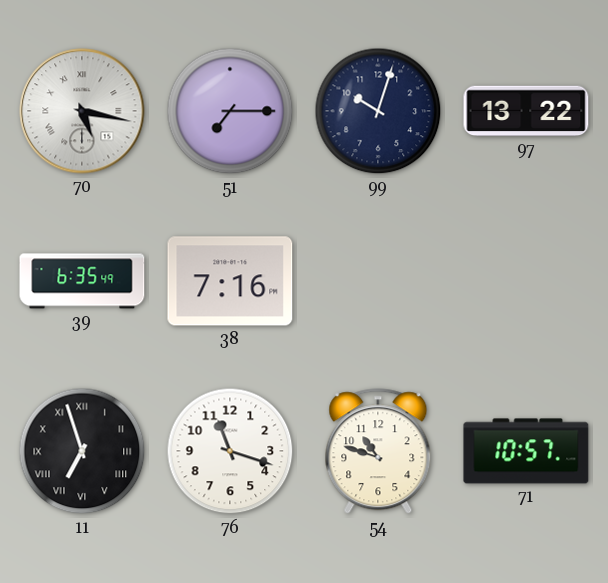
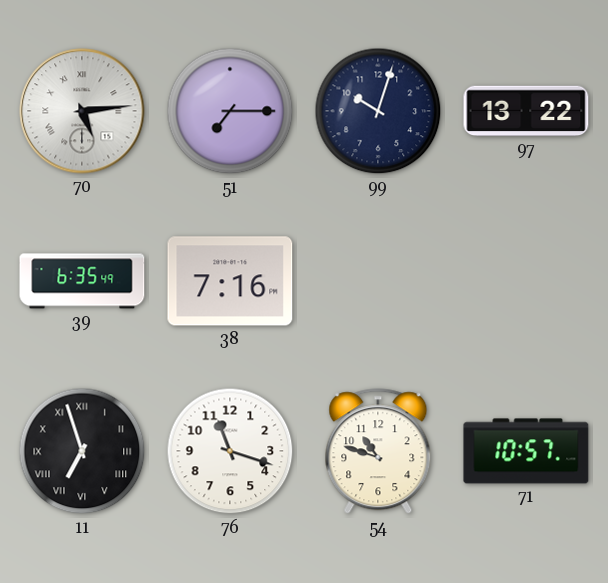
70: 5:17 -> 5:14
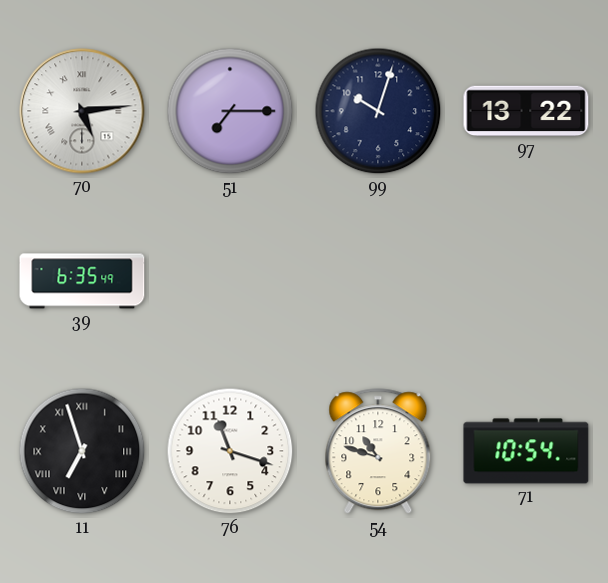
38: 7:16 -> none
71: 10:57 -> 10:54
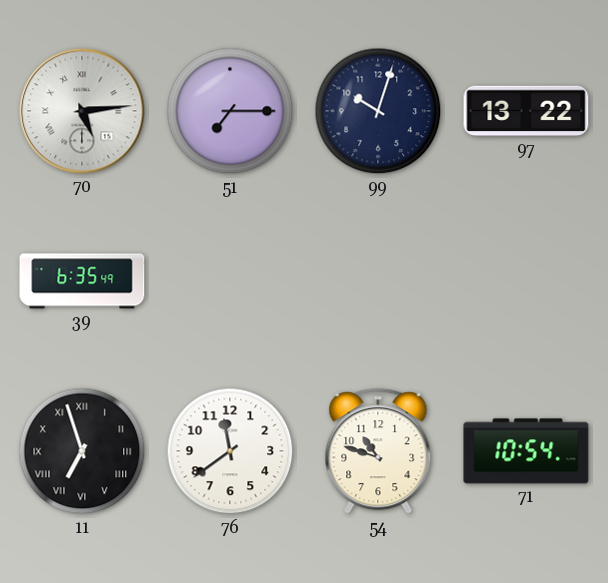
76: 11:18 -> 11:39
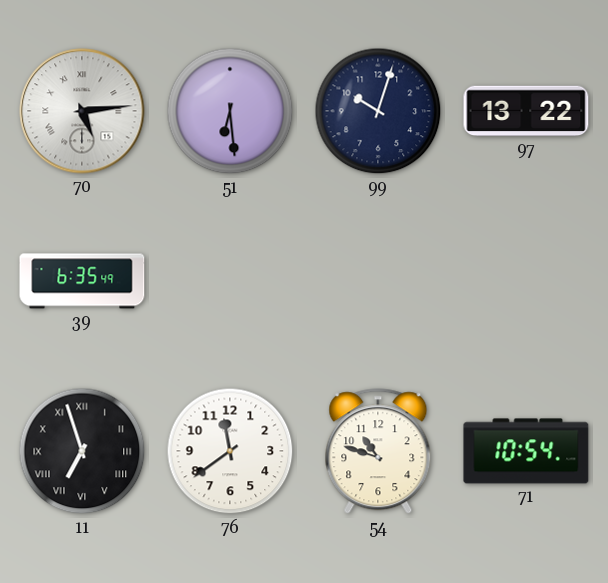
51: 7:15 -> 6:29
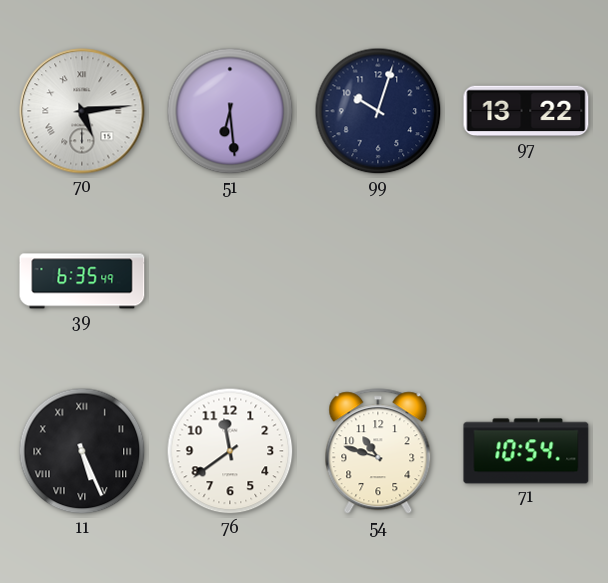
11: 6:57 -> 5:26
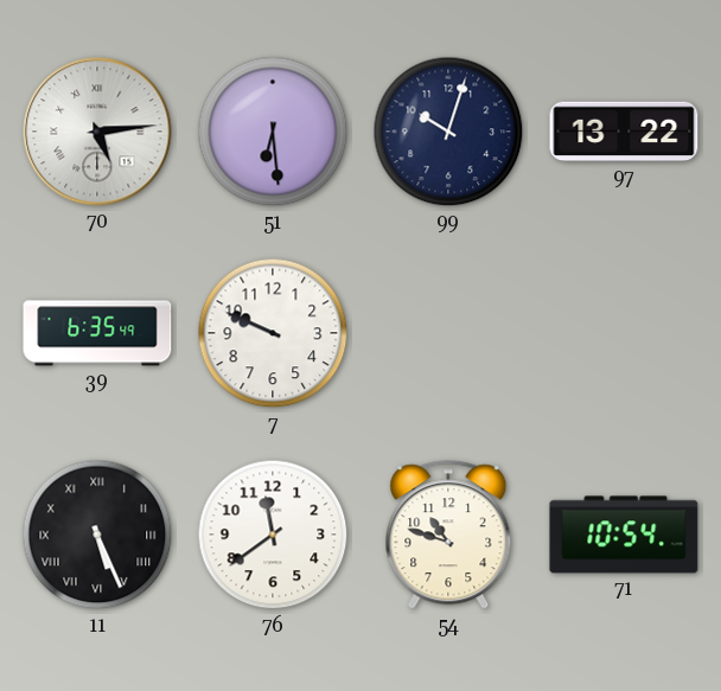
7: none -> 9:49
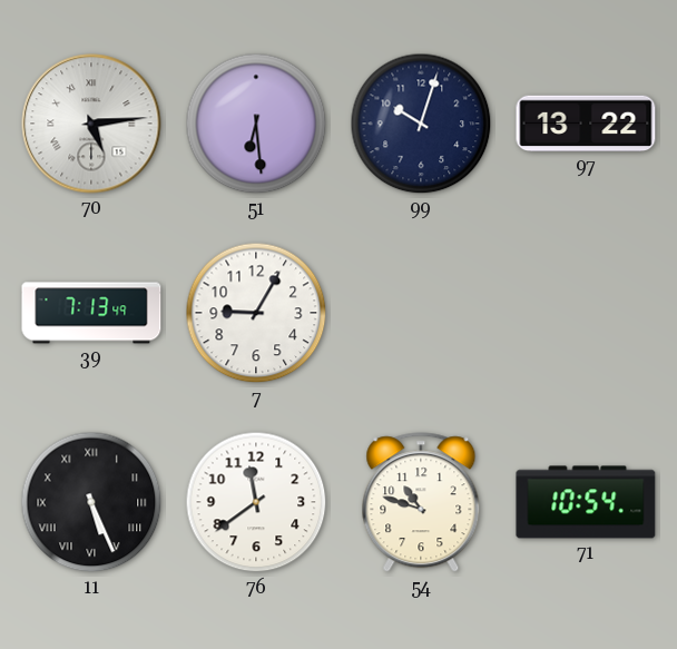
39: 6:35 -> 7:13
7: 9:49 -> 9:05
